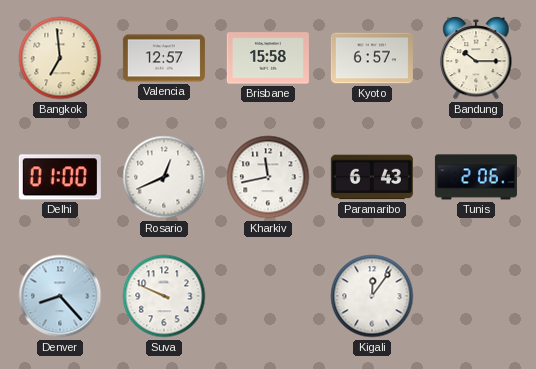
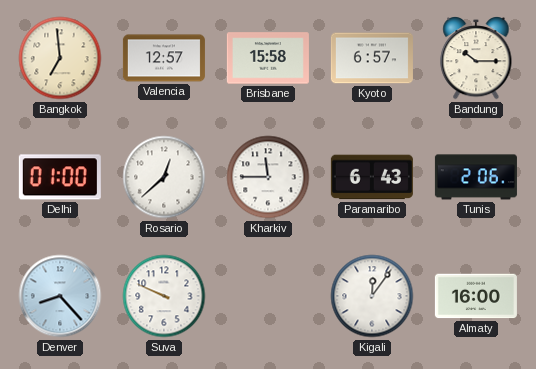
Rosario: 12:41 -> 12:38
Kharkiv: 11:43 -> 11:45
Almaty: none -> 16:00
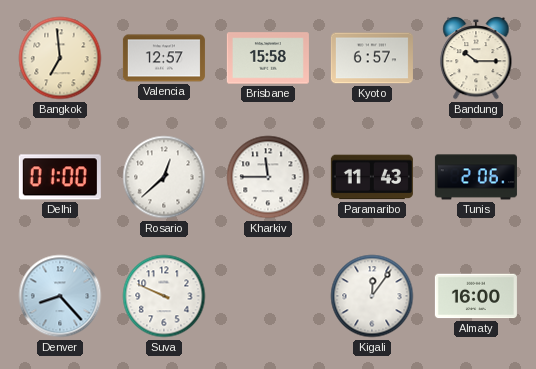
Paramaribo: 6:43 -> 11:43
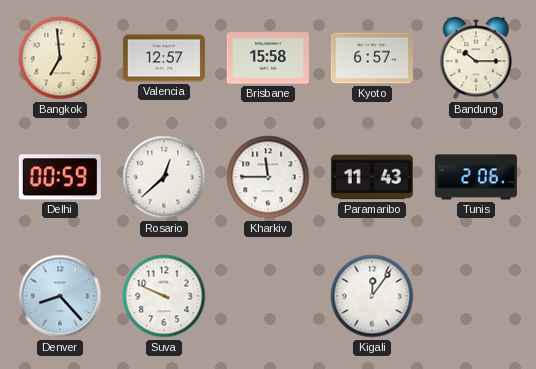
Delhi: 01:00 -> 00:59
Almaty: 16:00 -> none
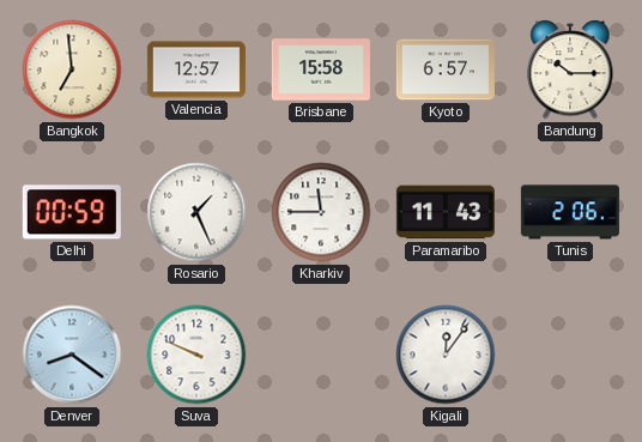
Rosario: 12:38 -> 1:26
Denver: 8:23 -> 8:21
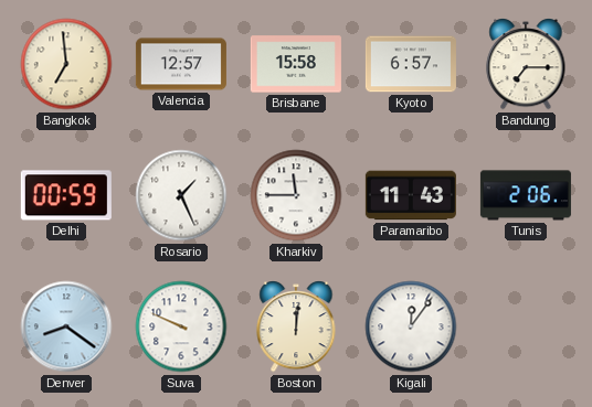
Bandung: 10:15 -> 7:15
Boston: none -> 12:01
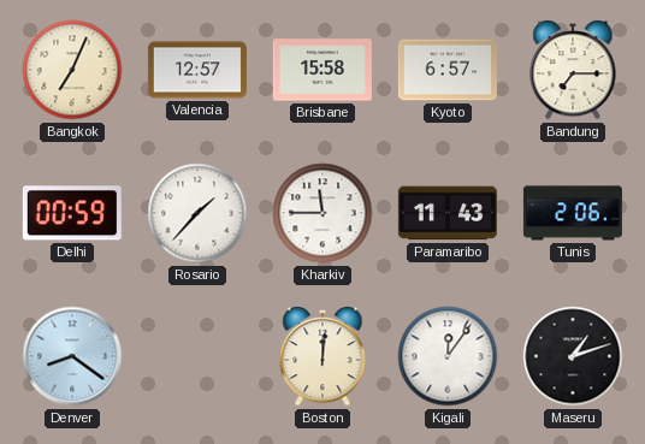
Bangkok: 6:59 -> 7:04
Rosario: 1:26 -> 1:37
Suva: 9:49 -> none
Maseru: none -> 1:12
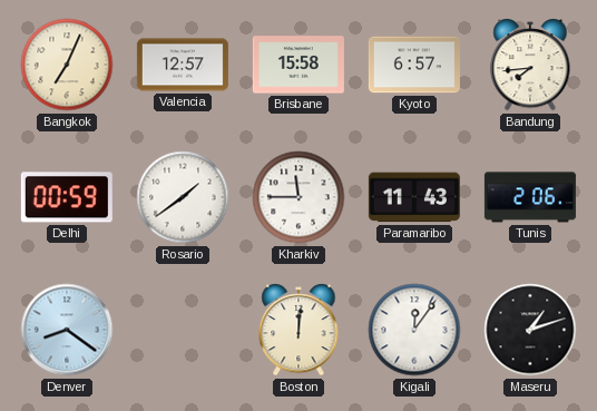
Bandung: 7:15 -> 7:44
Rosario: 1:37 -> 1:39
